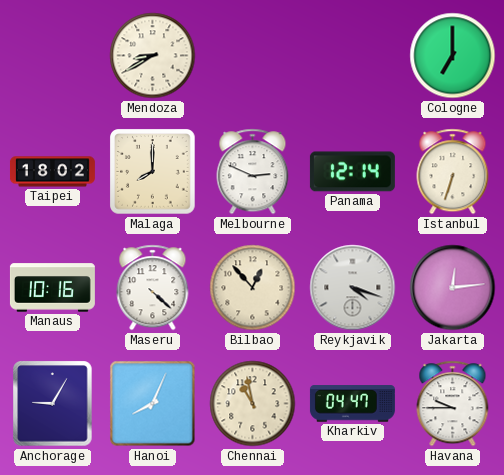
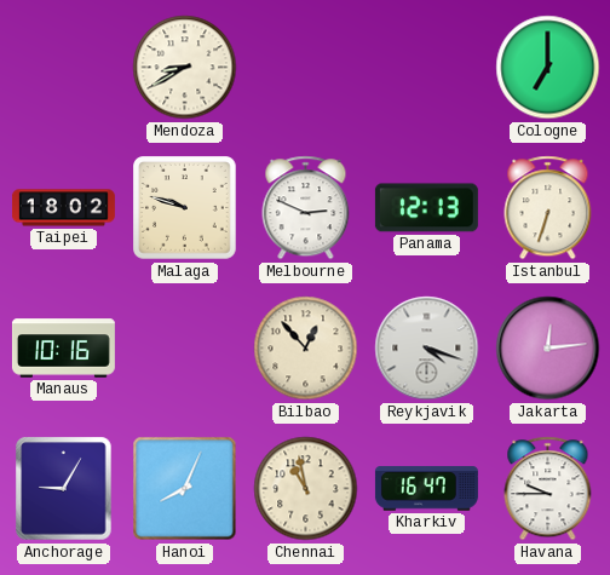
Malaga: 8:00 -> 9:48
Panama: 12:14 -> 12:13
Maseru: 4:22 -> none
Kharkiv: 04:47 -> 16:47
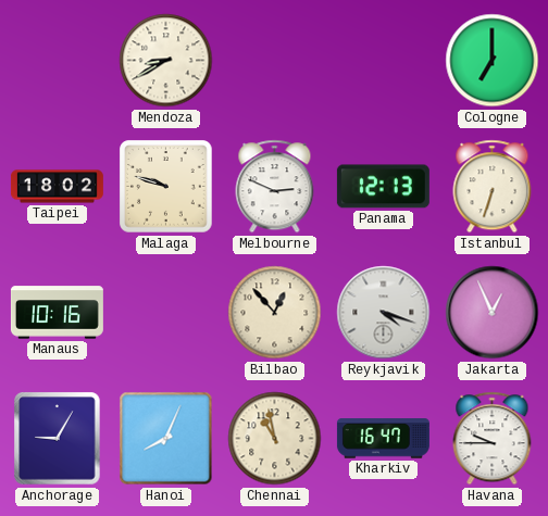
Jakarta: 12:14 -> 12:56
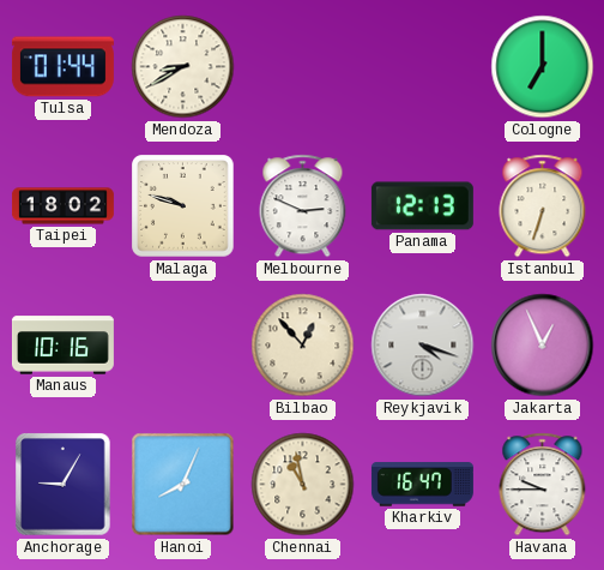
Tulsa: none -> 01:44
